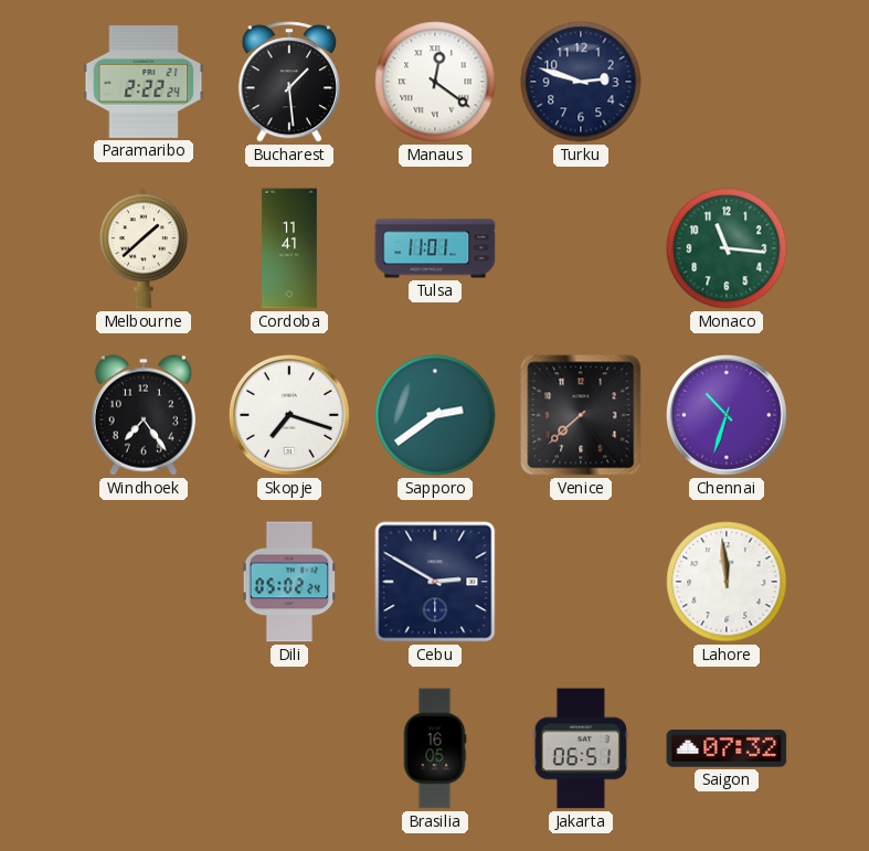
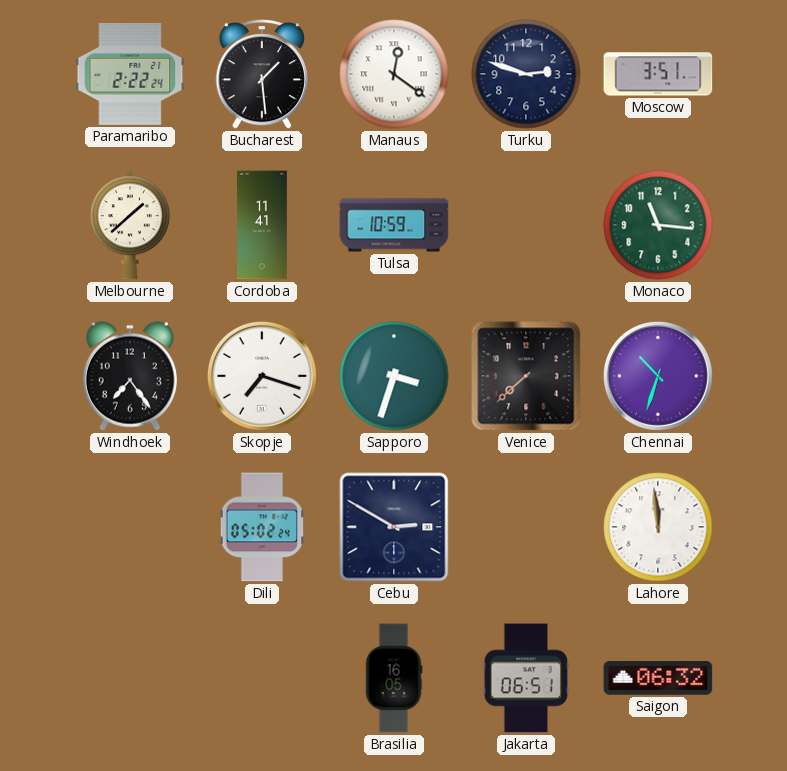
Moscow: none -> 3:51
Tulsa: 11:01 -> 10:59
Sapporo: 2:39 -> 3:33
Saigon: 07:32 -> 06:32
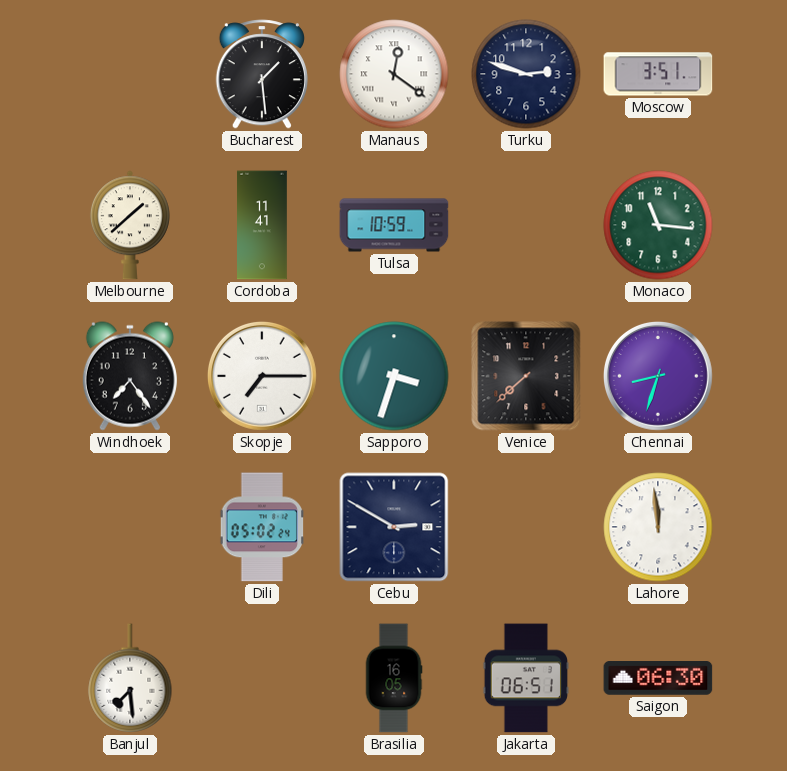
Paramaribo: 2:22 -> none
Skopje: 7:18 -> 7:15
Chennai: 10:33 -> 8:33
Banjul: none -> 7:29
Saigon: 06:32 -> 06:30
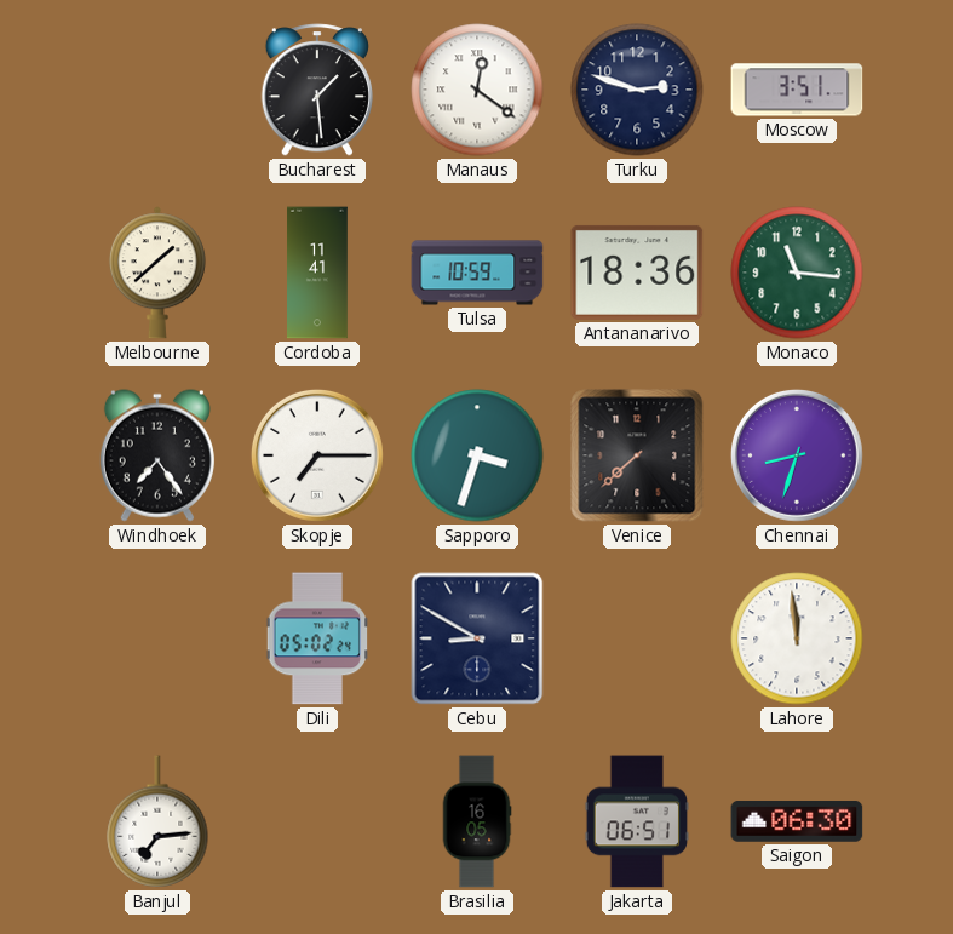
Antananarivo: none -> 18:36
Cebu: 2:50 -> 8:50
Banjul: 7:29 -> 7:14
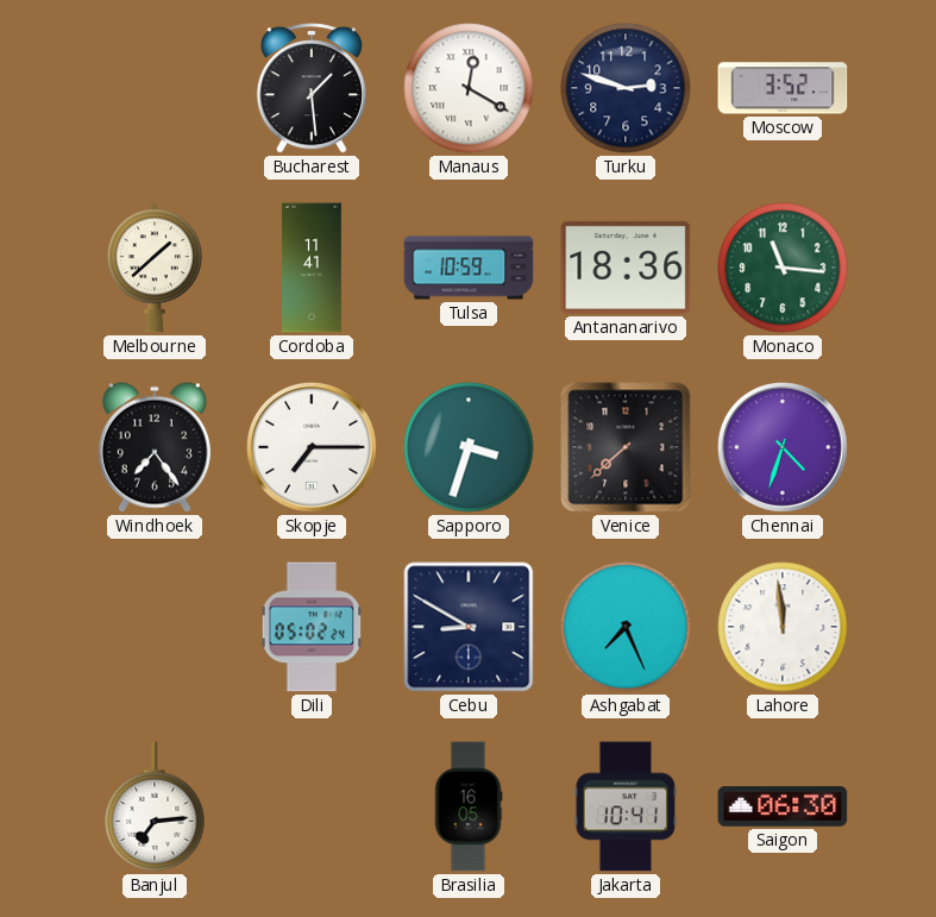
Manaus: 12:21 -> 12:20
Moscow: 3:51 -> 3:52
Chennai: 8:33 -> 4:33
Ashgabat: none -> 7:26
Jakarta: 06:51 -> 10:41
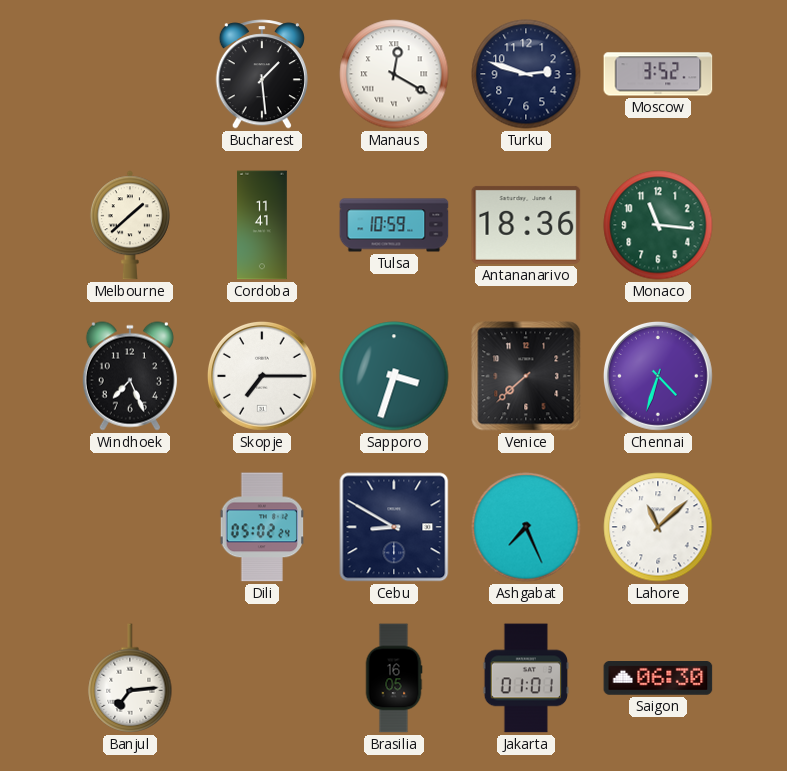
Windhoek: 7:24 -> 7:26
Lahore: 11:59 -> 11:08
Jakarta: 10:41 -> 01:01
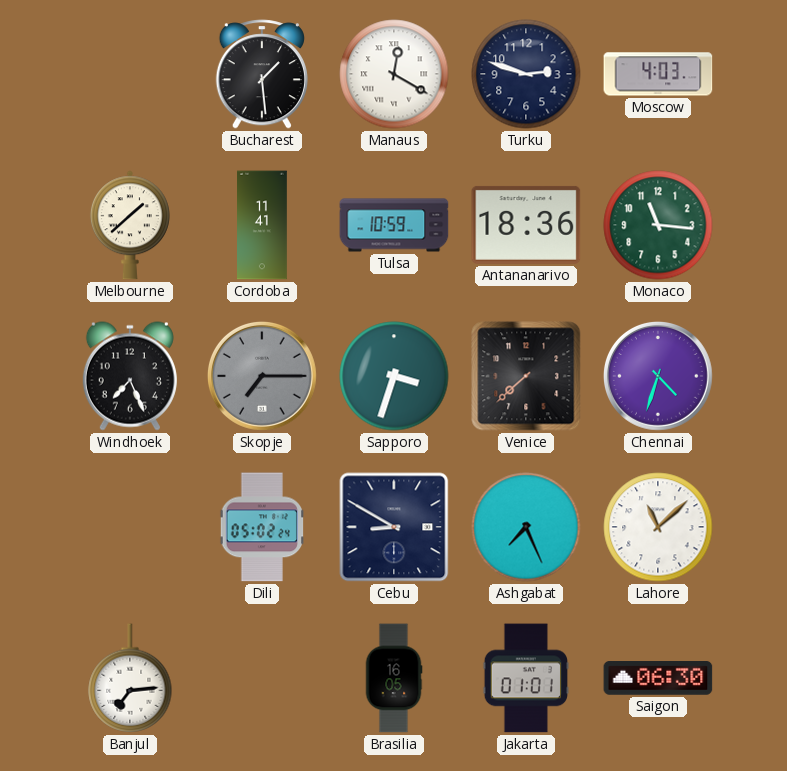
Moscow: 3:52 -> 4:03
Skopje dial: white -> grey
